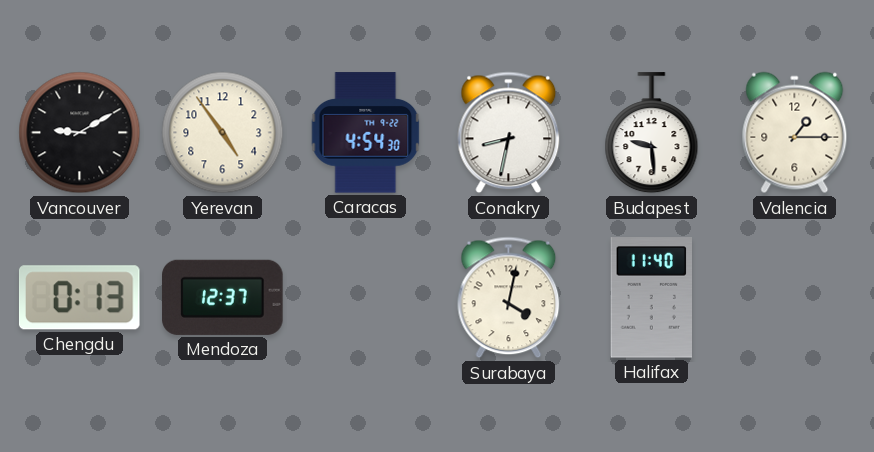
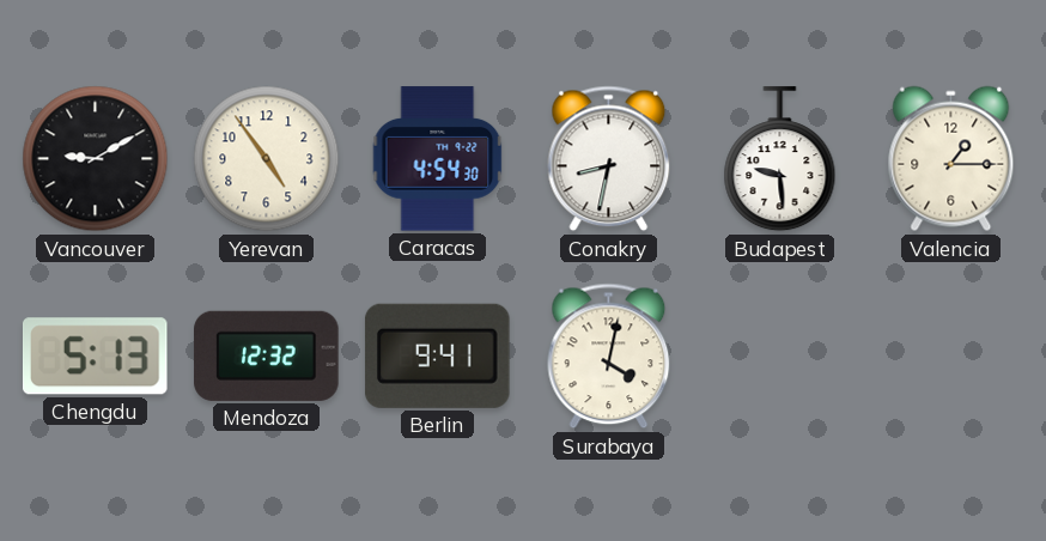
Chengdu: 0:13 -> 5:13
Mendoza: 12:37 -> 12:32
Berlin: none -> 9:41
Halifax: 11:40 -> none
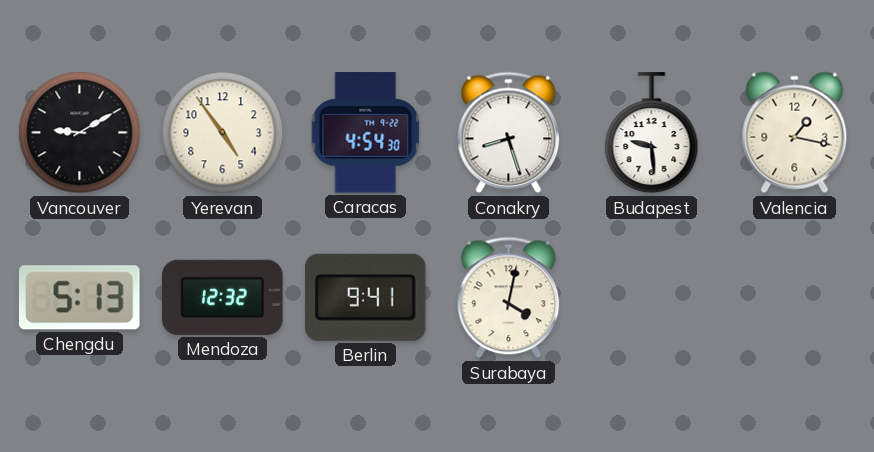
Conakry: 8:32 -> 8:27
Valencia: 1:15 -> 1:17
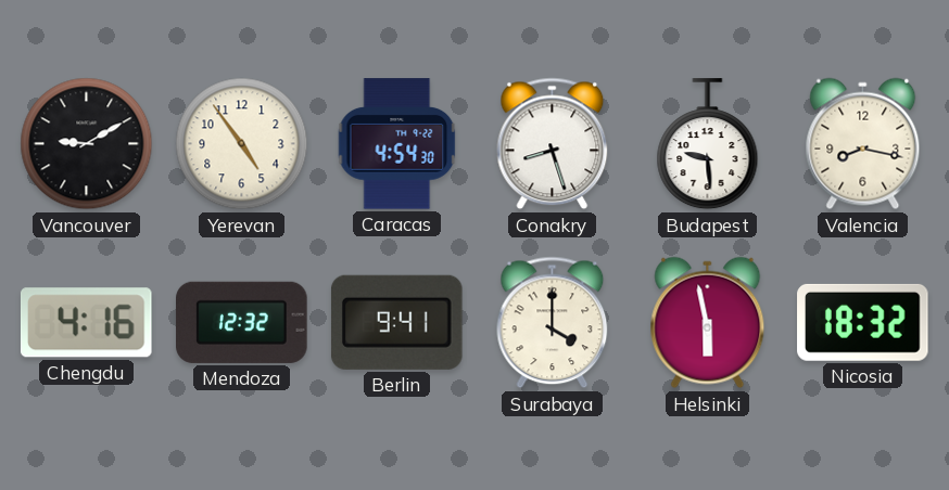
Valencia: 1:17 -> 8:17
Chengdu: 5:13 -> 4:16
Surabaya: 4:02 -> 4:00
Helsinki: none -> 5:58
Nicosia: none -> 18:32
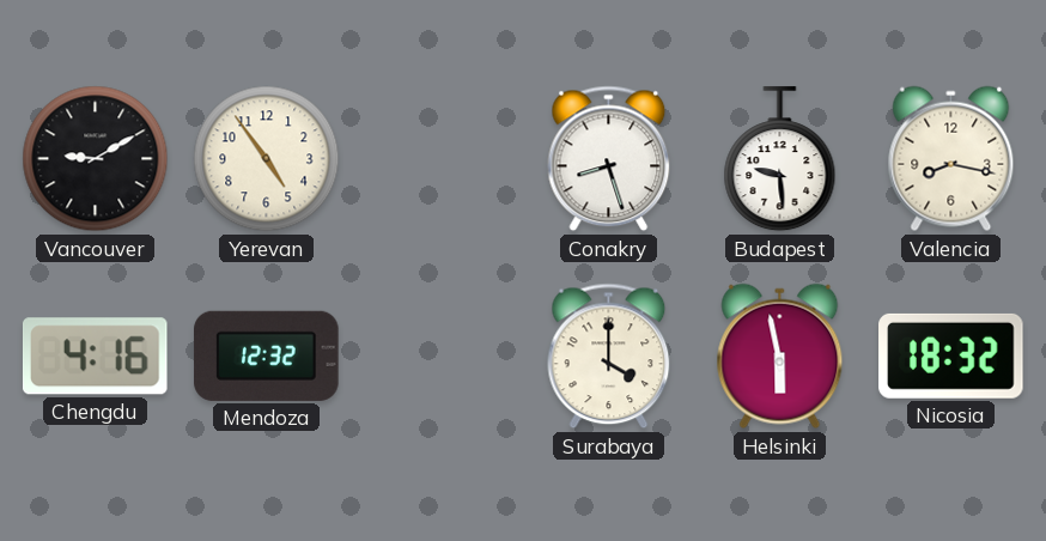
Caracas: 4:54 -> none
Berlin: 9:41 -> none
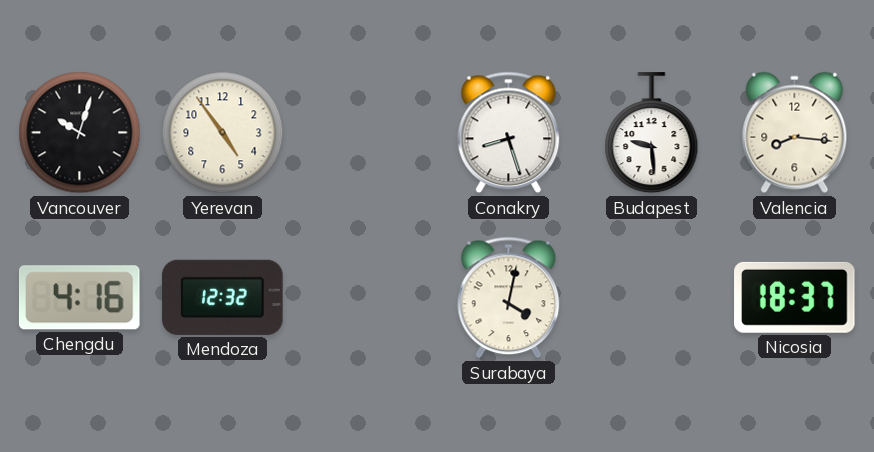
Vancouver: 9:10 -> 10:03
Valencia: 8:17 -> 8:16
Surabaya: 4:00 -> 4:02
Helsinki: 5:58 -> none
Nicosia: 18:32 -> 18:37
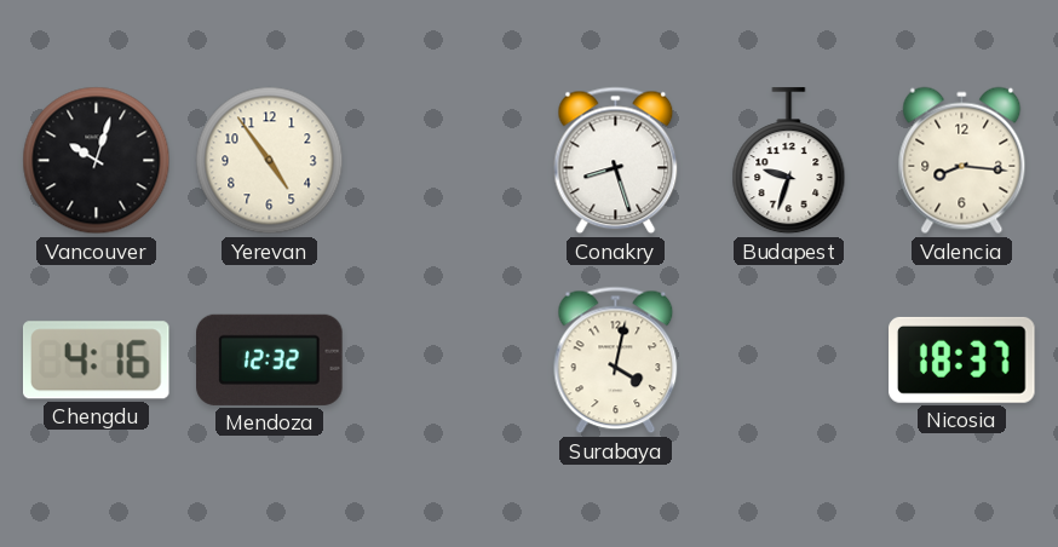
Budapest: 9:29 -> 9:33
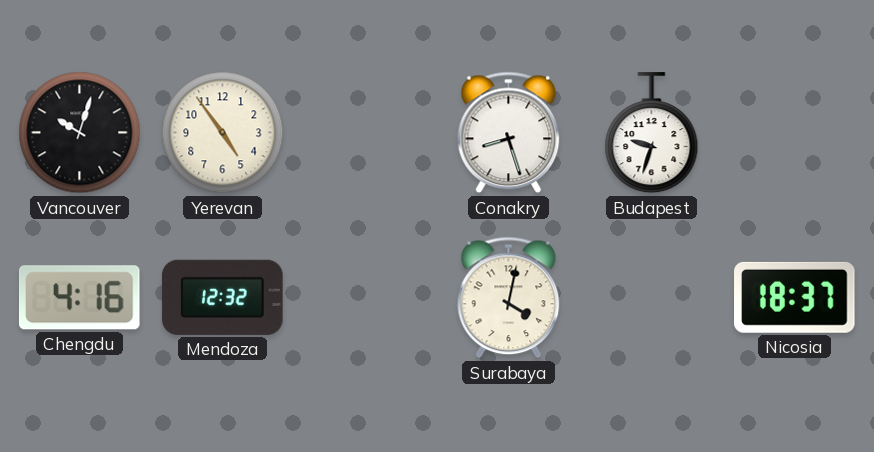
Valencia: 8:16 -> none
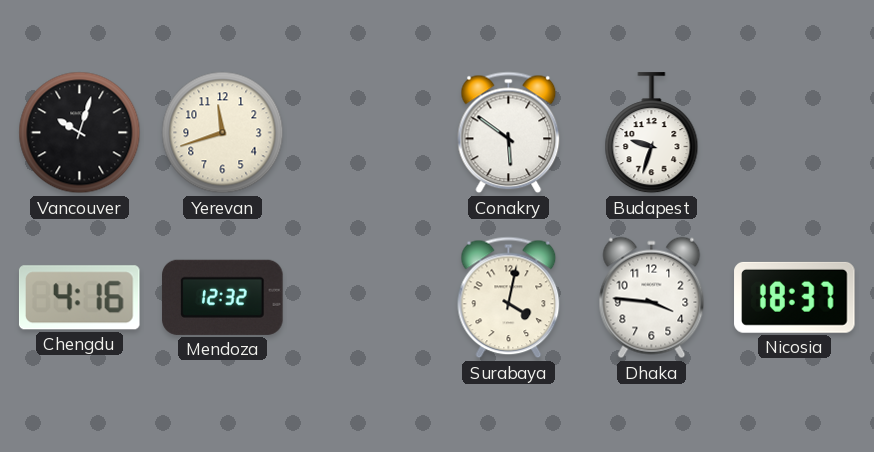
Yerevan: 4:54 -> 11:42
Conakry: 8:27 -> 5:51
Dhaka: none -> 3:46
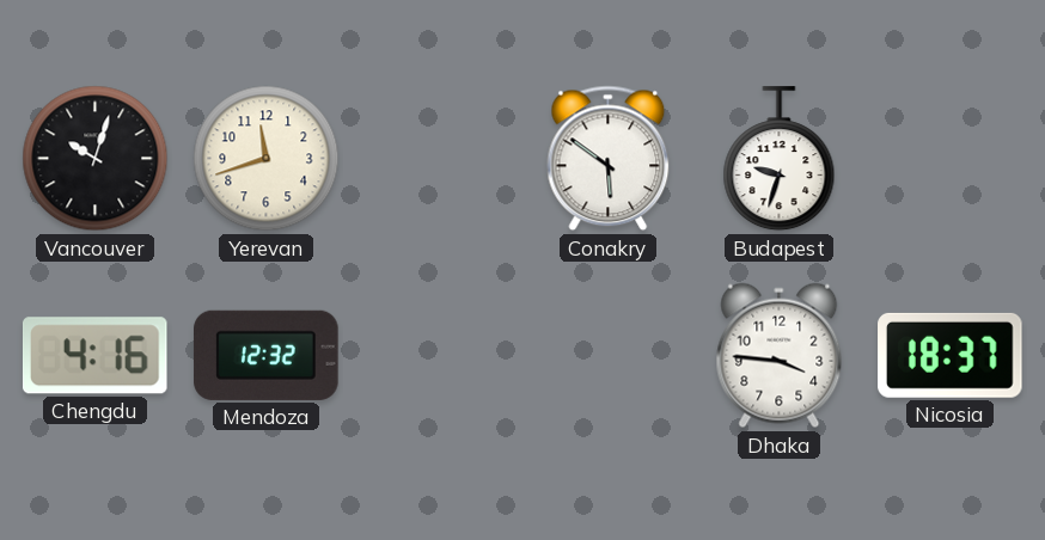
Surabaya: 4:02 -> none
